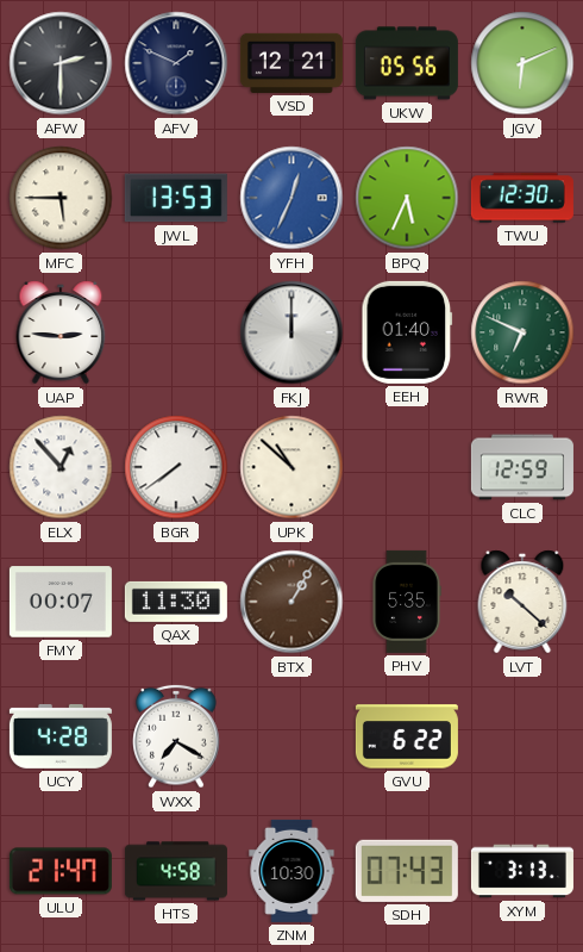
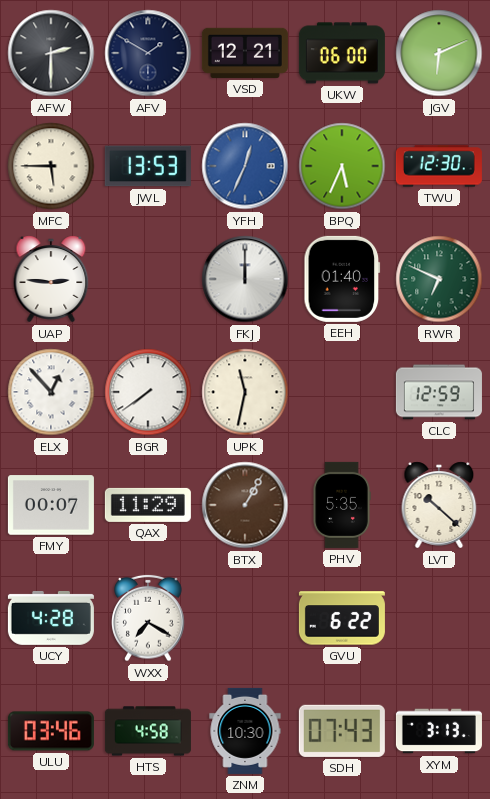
AFV: 1:49 -> 1:50
UKW: 05:56 -> 06:00
UPK: 10:52 -> 11:32
QAX: 11:30 -> 11:29
ULU: 21:47 -> 03:46
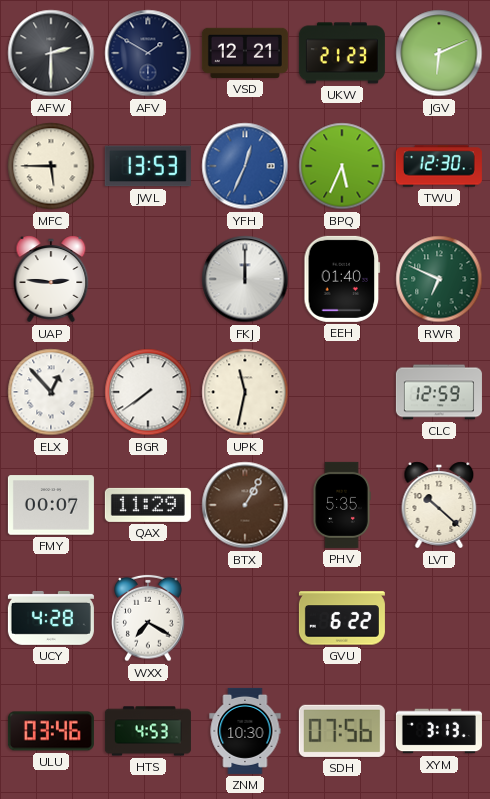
UKW: 06:00 -> 21:23
HTS: 4:58 -> 4:53
SDH: 07:43 -> 07:56
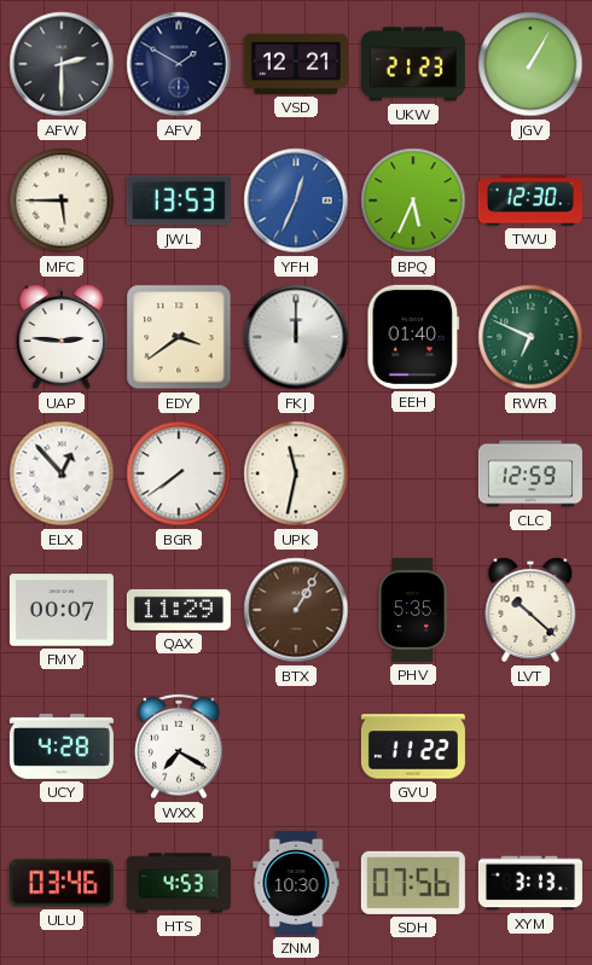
JGV: 6:11 -> 1:05
EDY: none -> 3:39
GVU: 6:22 -> 11:22
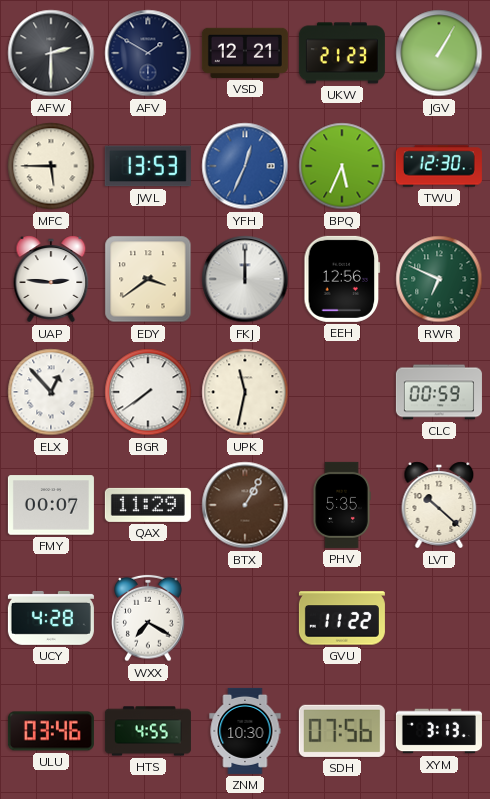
EEH: 01:40 -> 12:56
CLC: 12:59 -> 00:59
HTS: 4:53 -> 4:55
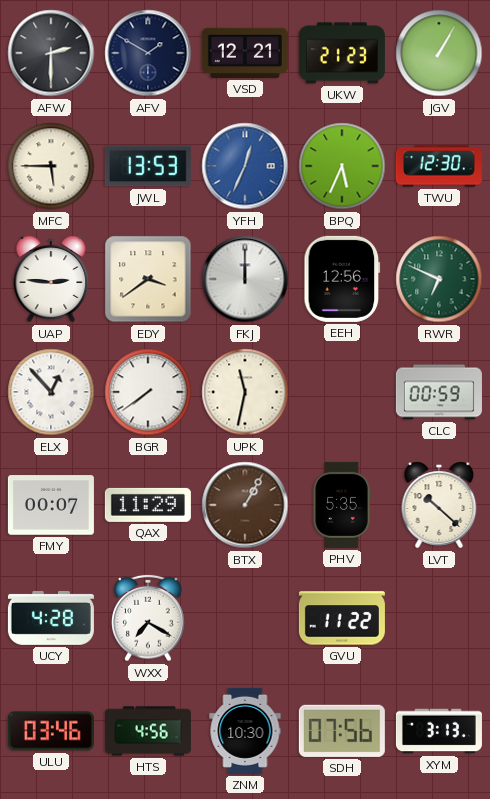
HTS: 4:55 -> 4:56
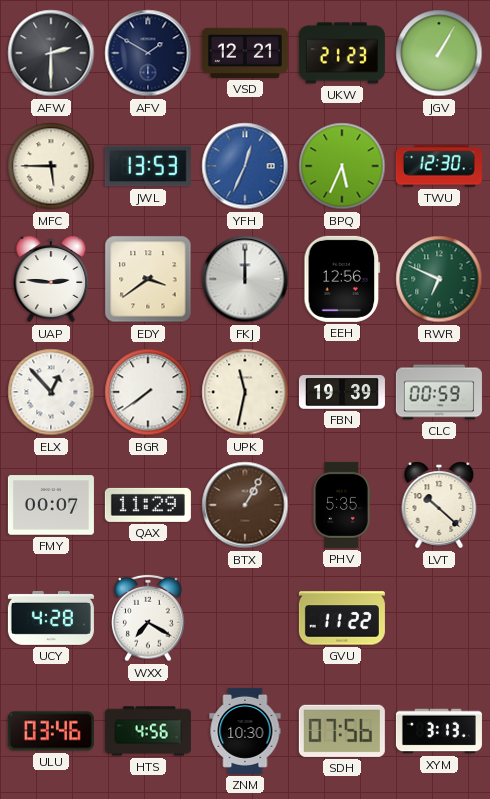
FBN: none -> 19:39
